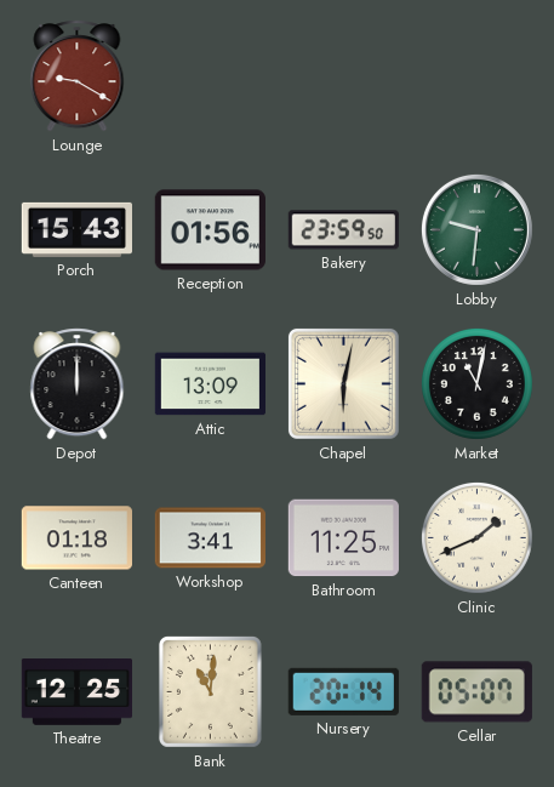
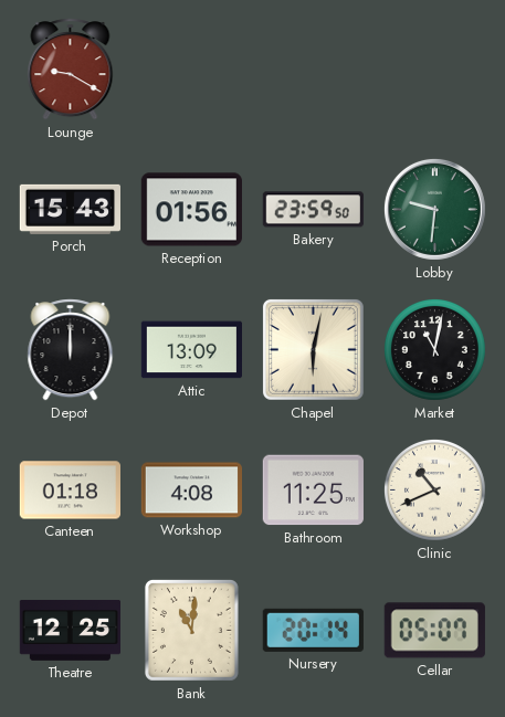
Workshop: 3:41 -> 4:08
Clinic: 1:41 -> 10:41
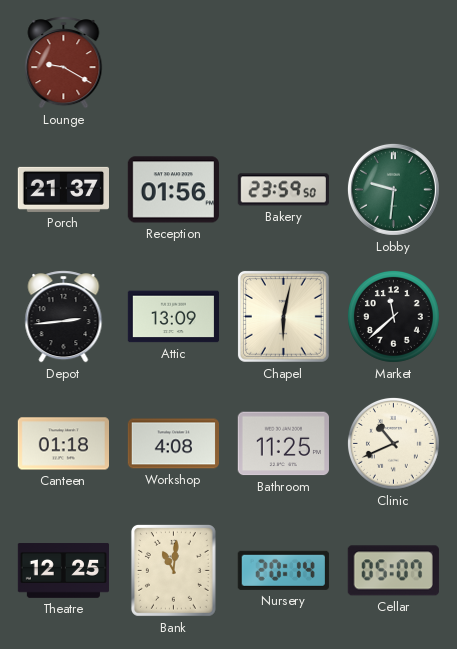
Porch: 15:43 -> 21:37
Depot: 12:00 -> 2:44
Market: 11:02 -> 11:38
